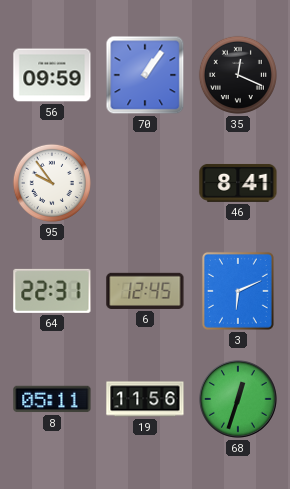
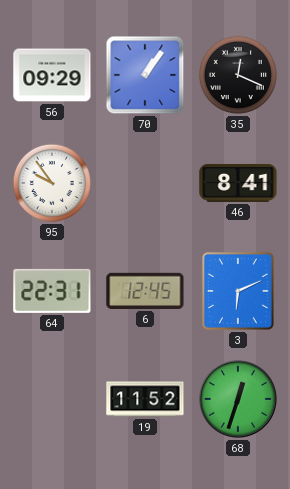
56: 09:59 -> 09:29
8: 05:11 -> none
19: 11:56 -> 11:52
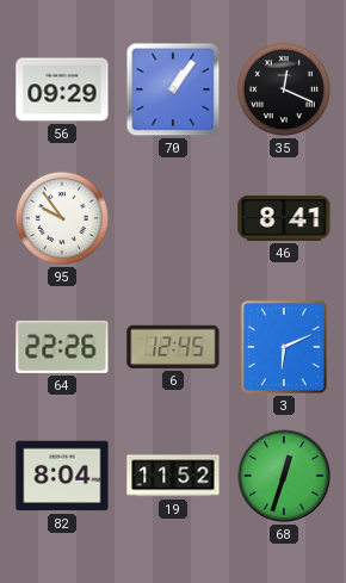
64: 22:31 -> 22:26
82: none -> 8:04
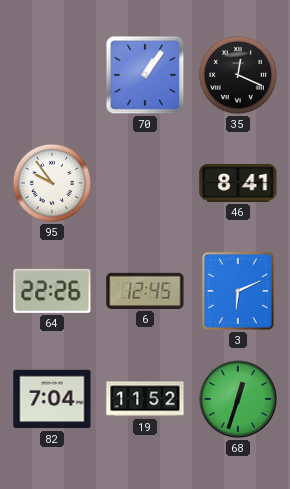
56: 09:29 -> none
82: 8:04 -> 7:04
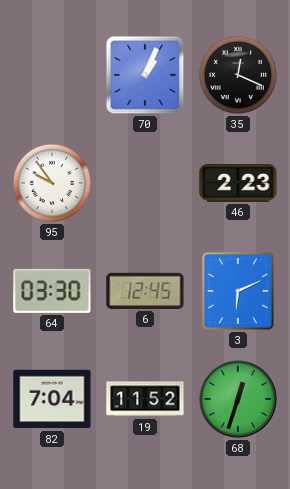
70: 1:06 -> 1:04
46: 8:41 -> 2:23
64: 22:26 -> 03:30
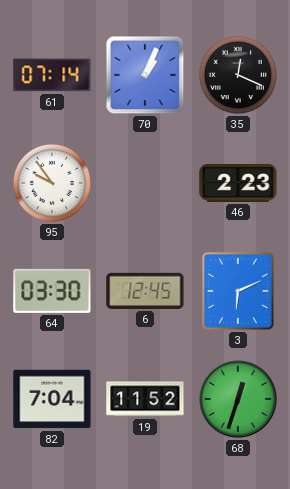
61: none -> 07:14
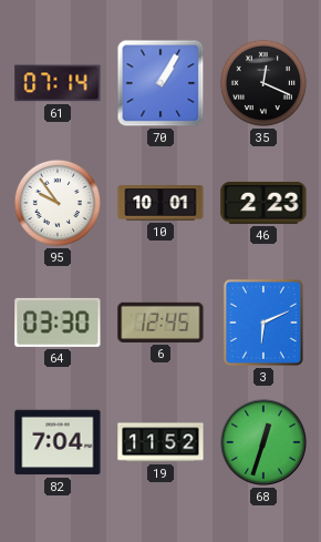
70: 1:04 -> 1:05
10: none -> 10:01
